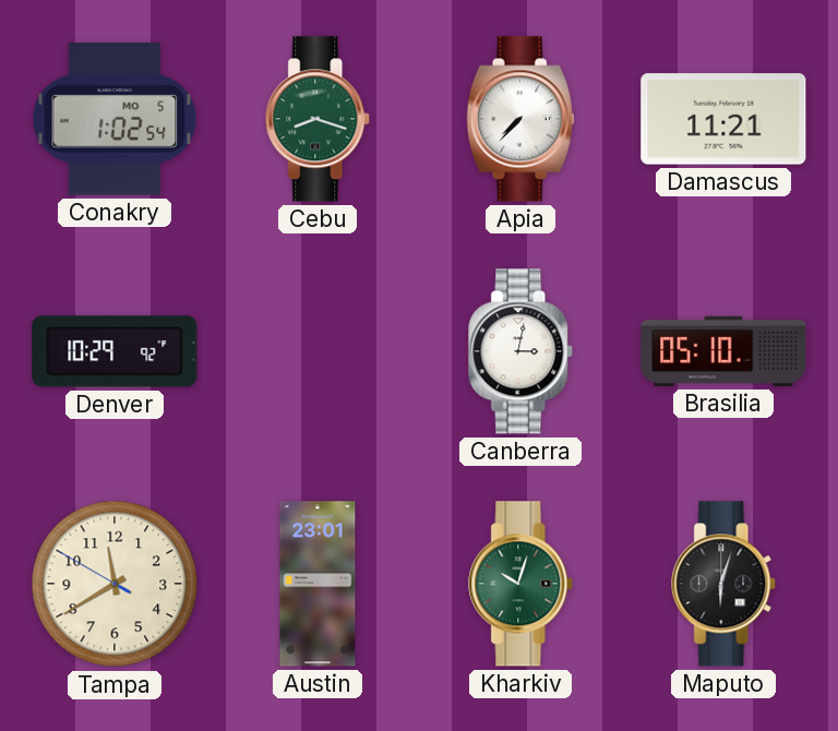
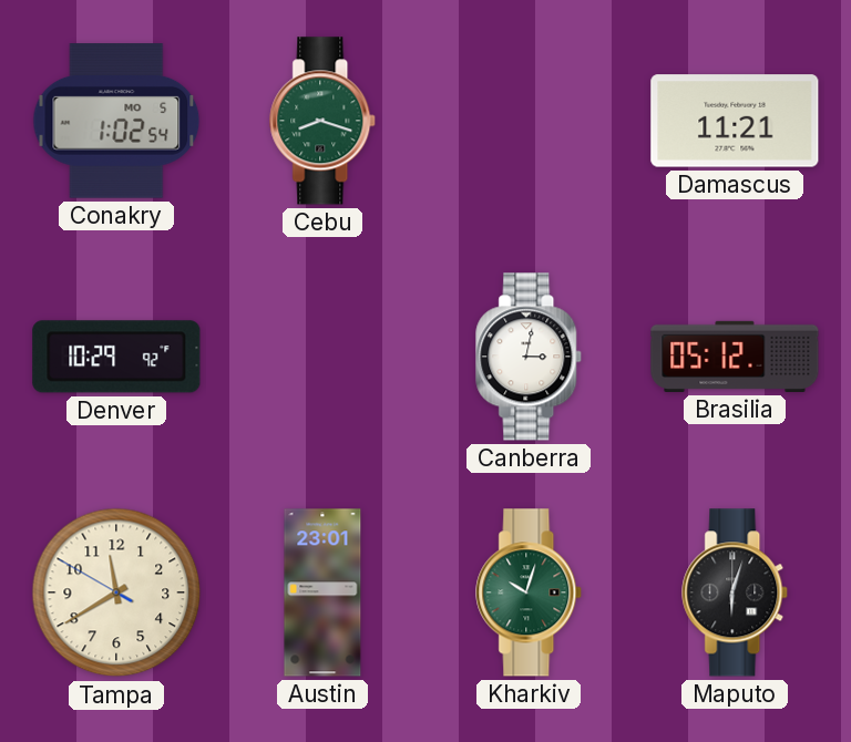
Apia: 7:37 -> none
Brasilia: 05:10 -> 05:12
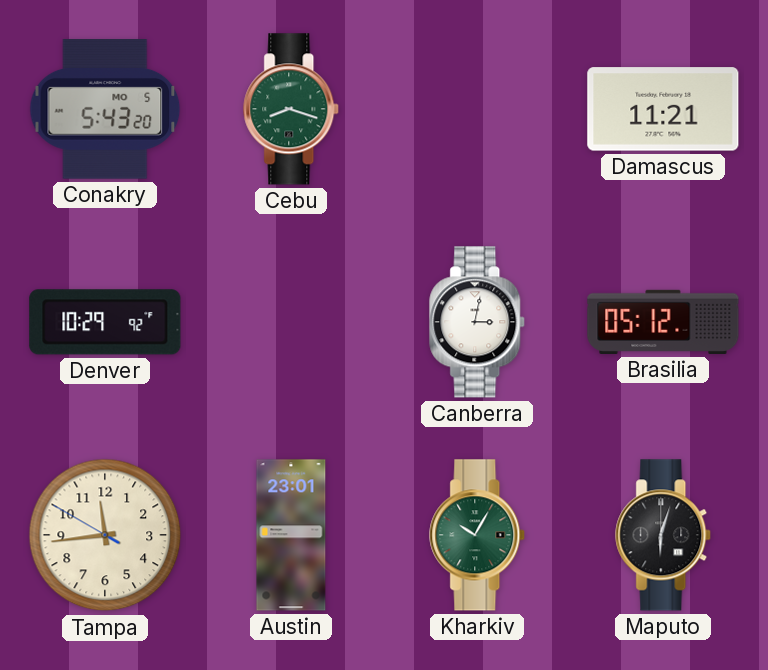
Conakry: 1:02 -> 5:43
Tampa: 11:39 -> 11:43
Kharkiv: 10:03 -> 10:05
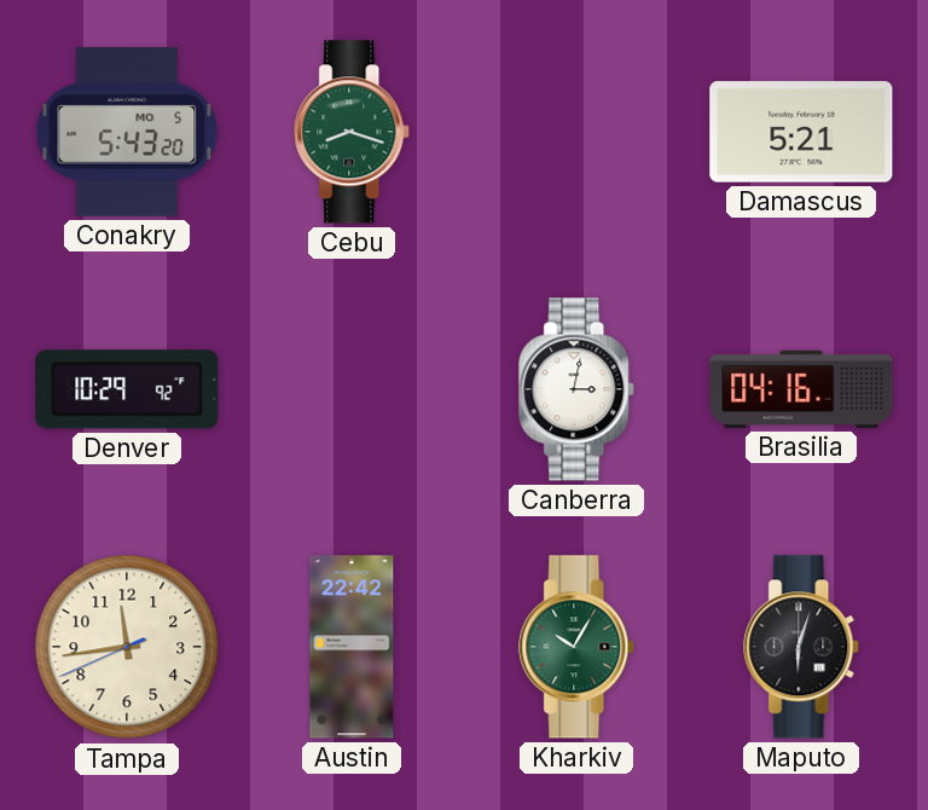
Damascus: 11:21 -> 5:21
Brasilia: 05:12 -> 04:16
Tampa: 11:43:50 -> 11:43:41
Austin: 23:01 -> 22:42
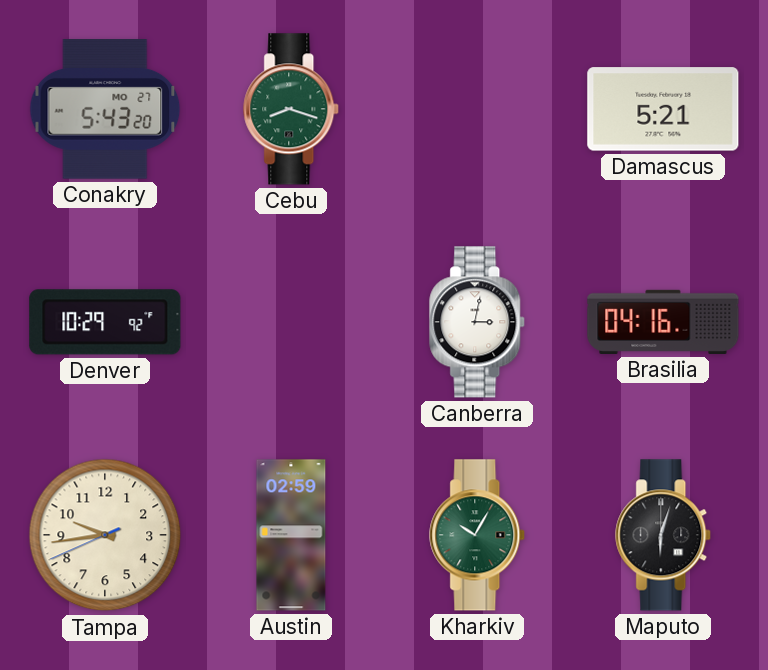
Conakry date: MO 5 -> MO 27
Tampa: 11:43 -> 9:43
Austin: 22:42 -> 02:59
